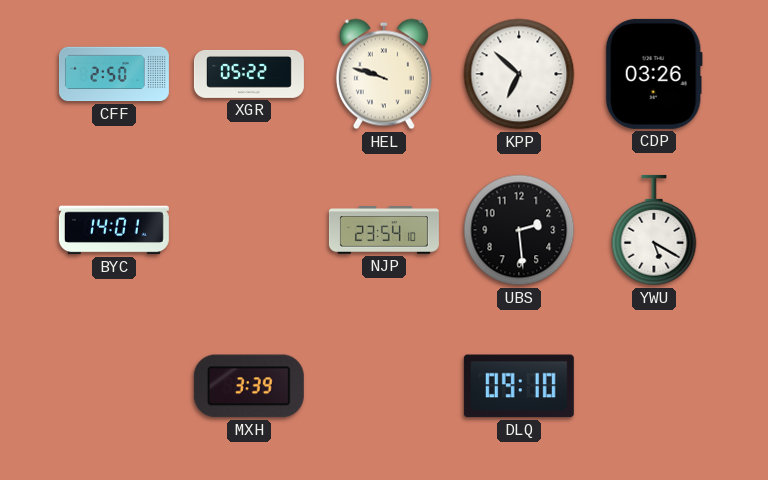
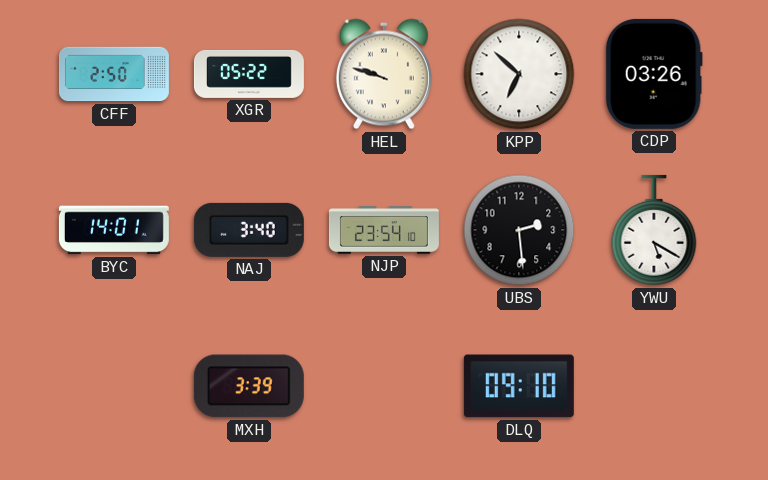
NAJ: none -> 3:40
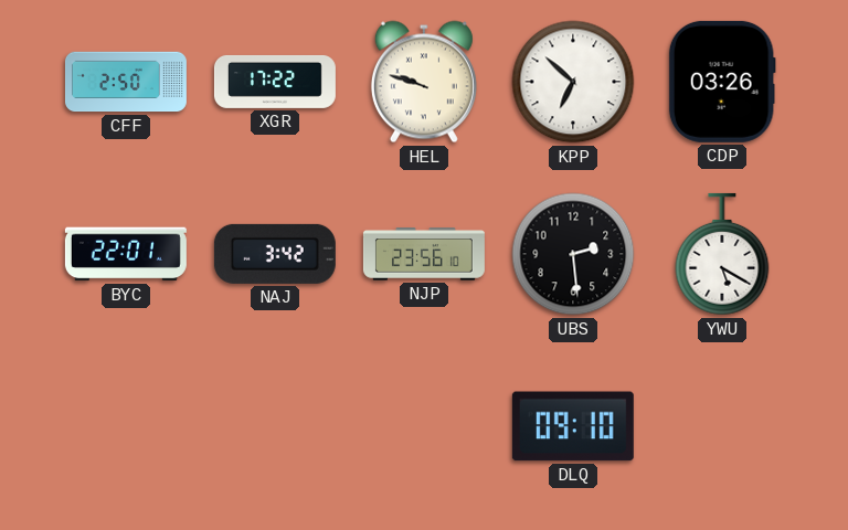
XGR: 05:22 -> 17:22
BYC: 14:01 -> 22:01
NAJ: 3:40 -> 3:42
NJP: 23:54 -> 23:56
MXH: 3:39 -> none
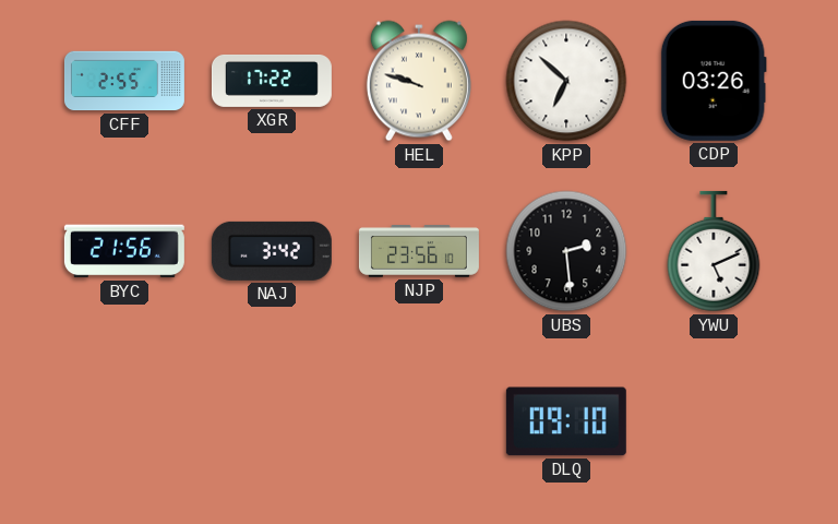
CFF: 2:50 -> 2:55
BYC: 22:01 -> 21:56
YWU: 5:20 -> 5:11
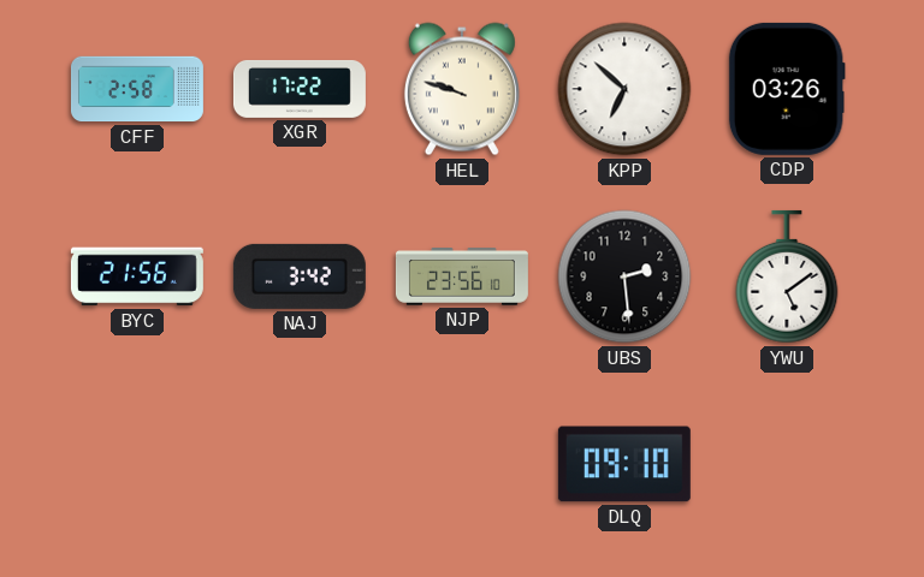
CFF: 2:55 -> 2:58
YWU: 5:11 -> 5:09
